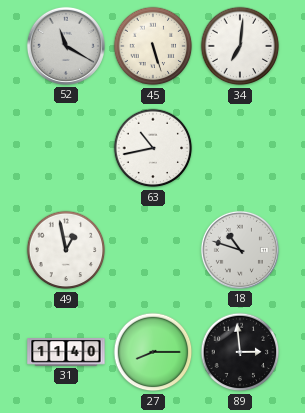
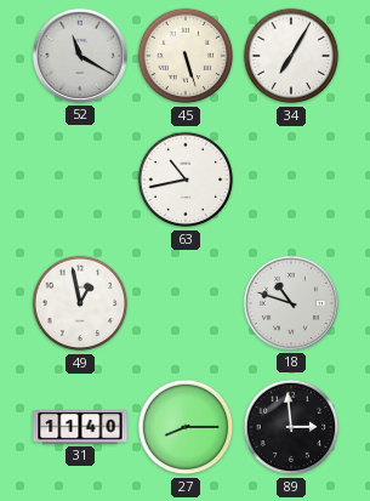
34: 7:01 -> 7:05
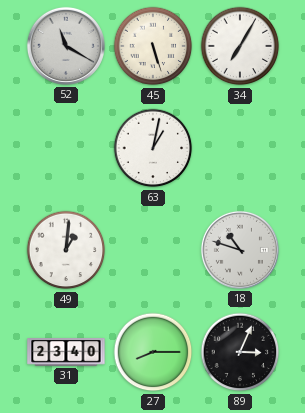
63: 10:43 -> 1:02
49: 12:58 -> 1:01
31: 11:40 -> 23:40
89: 2:59 -> 3:04
